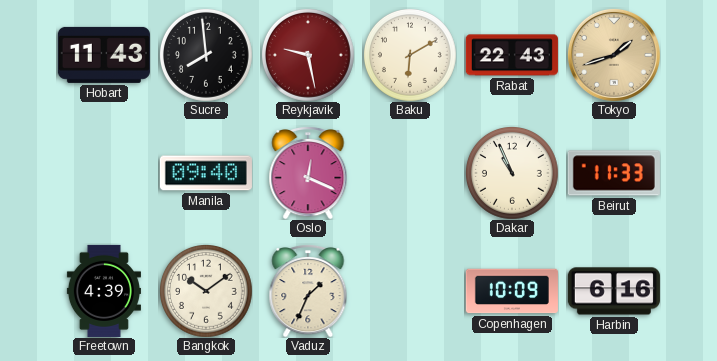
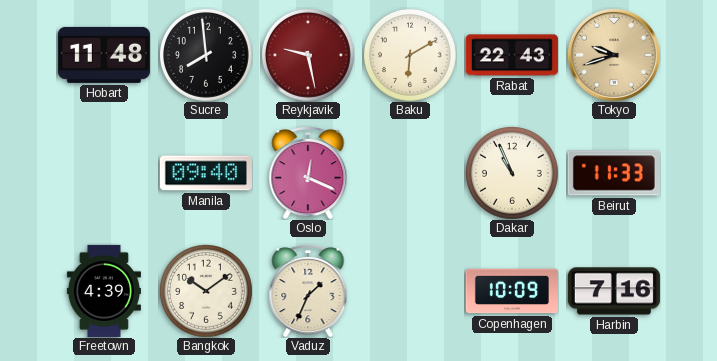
Hobart: 11:43 -> 11:48
Tokyo: 1:42 -> 9:42
Harbin: 6:16 -> 7:16
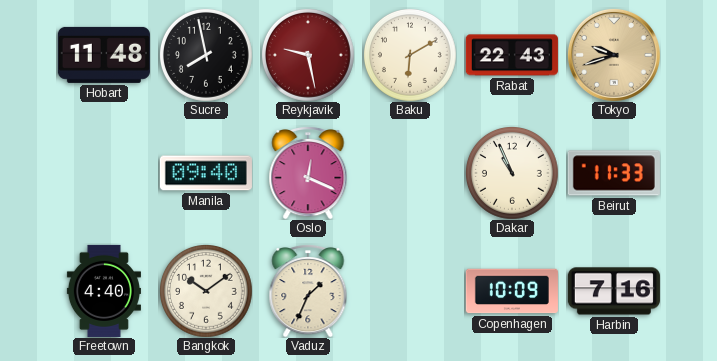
Sucre: 7:59 -> 7:58
Freetown: 4:39 -> 4:40
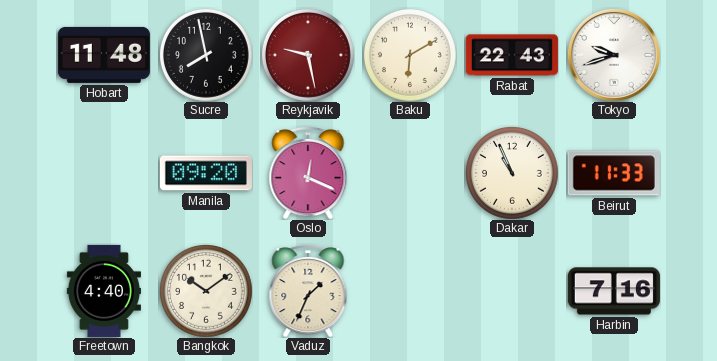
Tokyo dial: champagne -> white
Manila: 09:40 -> 09:20
Copenhagen: 10:09 -> none
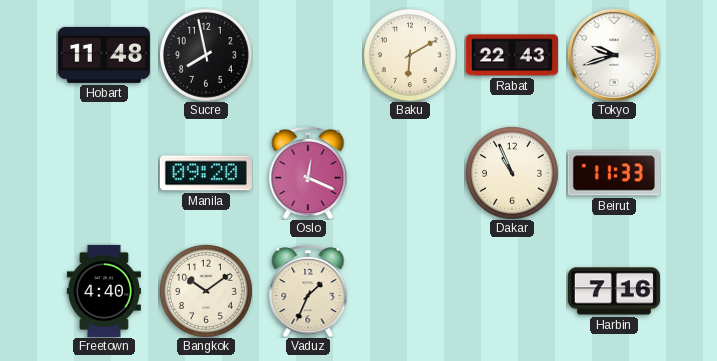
Reykjavik: 9:28 -> none
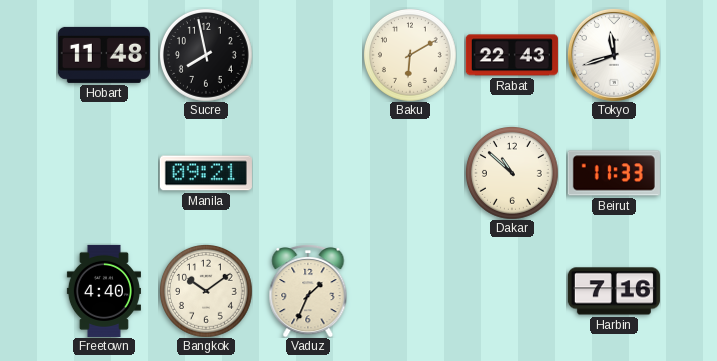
Tokyo: 9:42 -> 11:42
Manila: 09:20 -> 09:21
Oslo: 12:19 -> none
Dakar: 10:56 -> 10:52
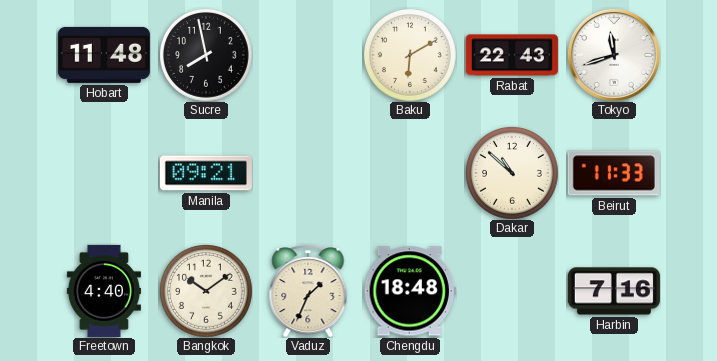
Chengdu: none -> 18:48
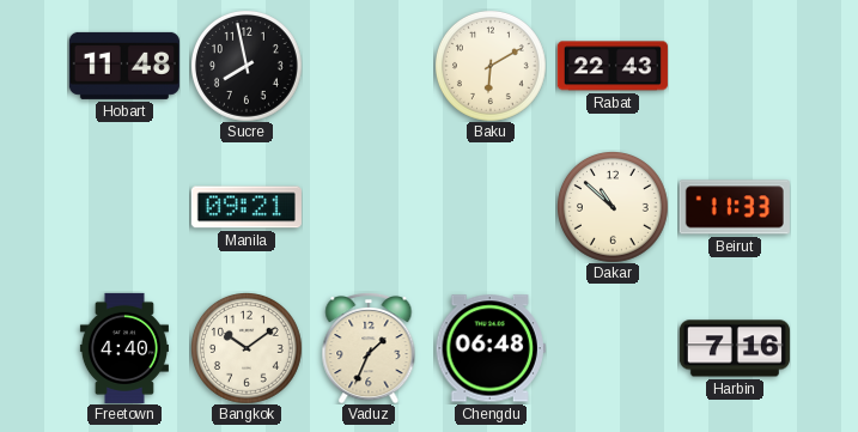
Tokyo: 11:42 -> none
Chengdu: 18:48 -> 06:48
